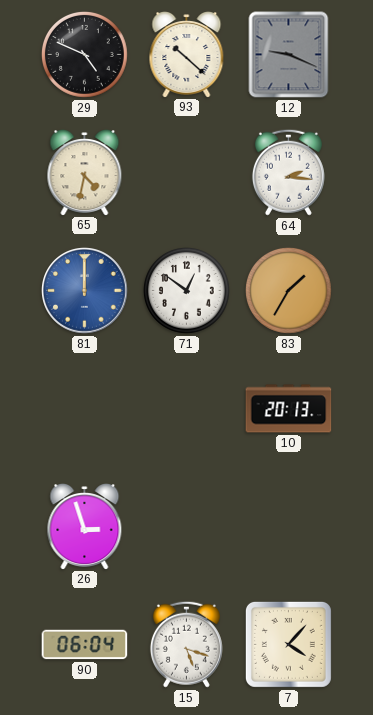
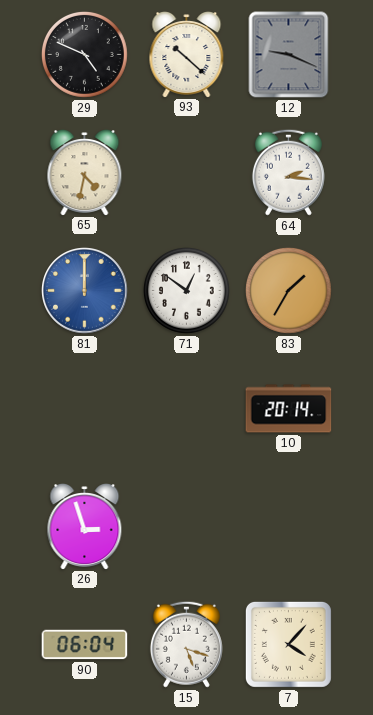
10: 20:13 -> 20:14
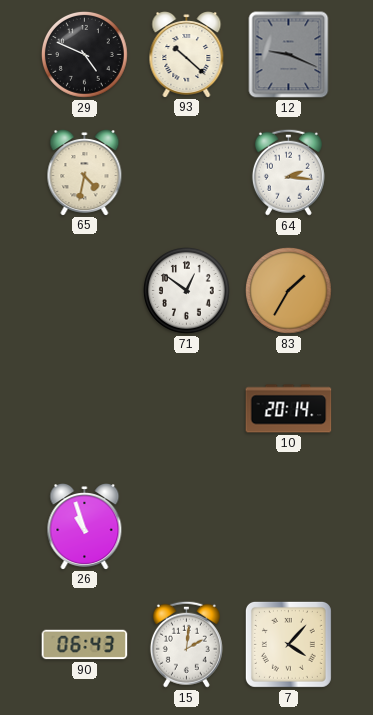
81: 12:00 -> none
26: 2:57 -> 10:57
90: 06:04 -> 06:43
15: 5:18 -> 2:01
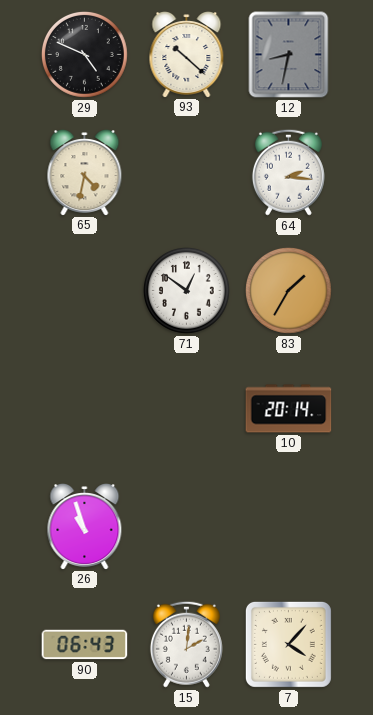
12: 9:19 -> 8:32
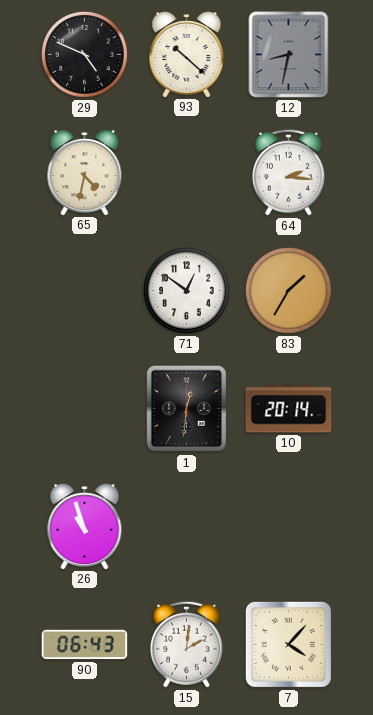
1: none -> 12:31
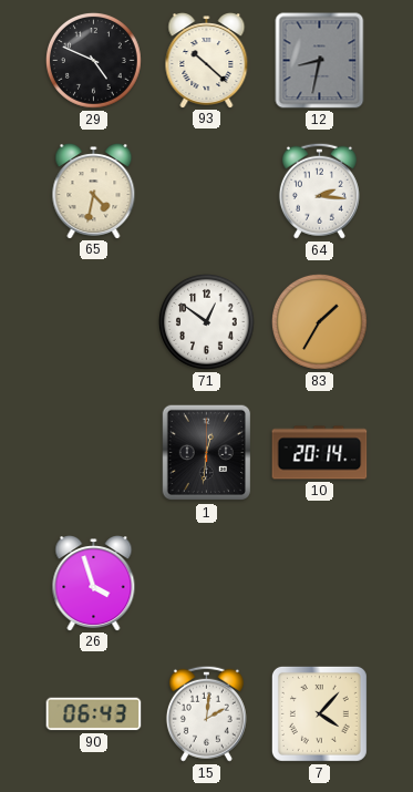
26: 10:57 -> 3:57
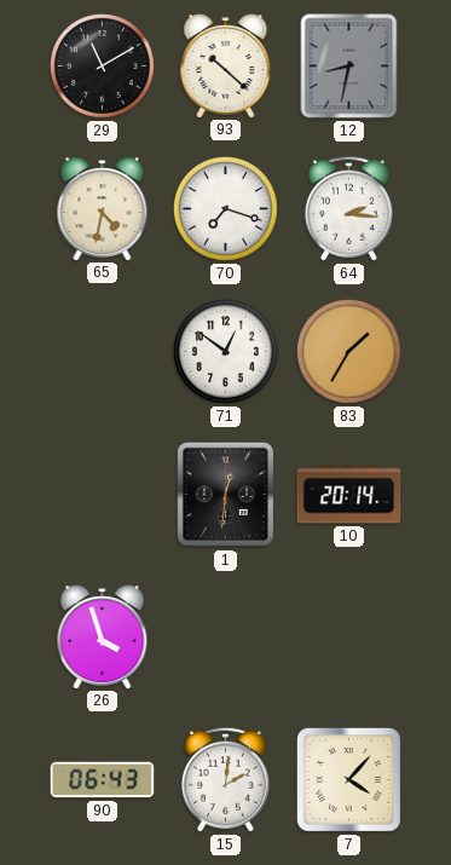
29: 4:49 -> 11:10
70: none -> 7:18
